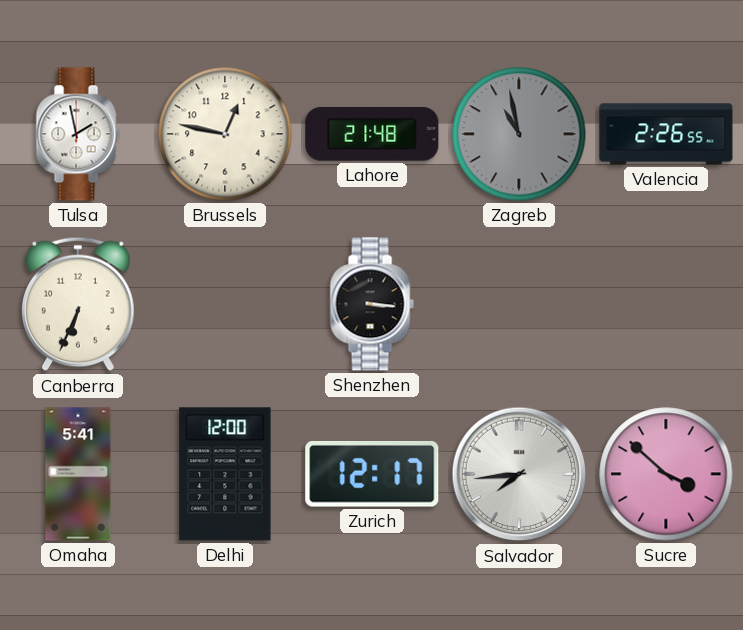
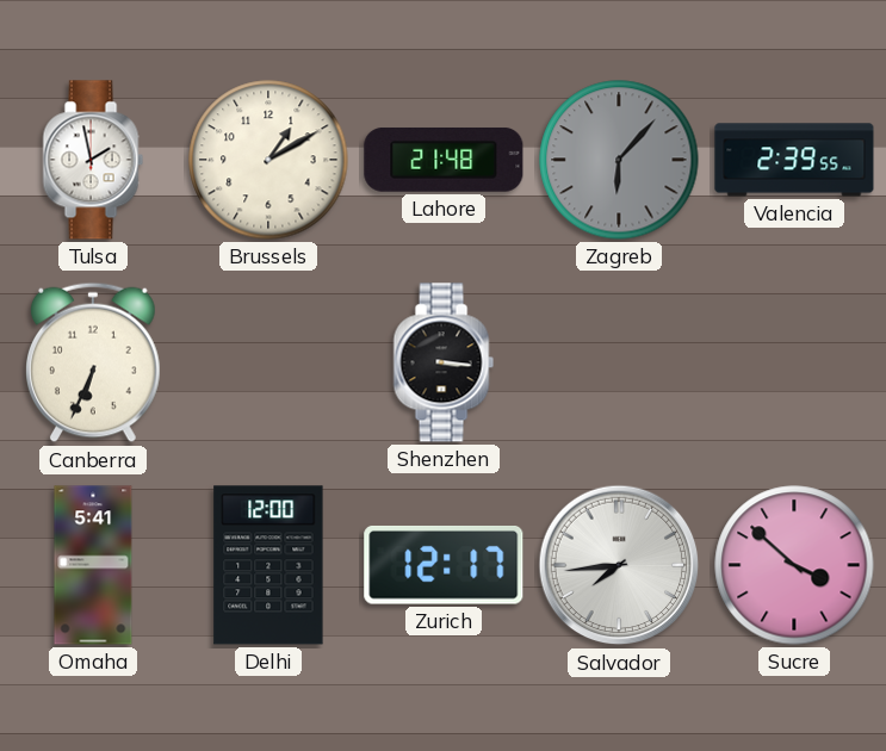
Brussels: 12:47 -> 1:10
Zagreb: 10:58 -> 6:07
Valencia: 2:26 -> 2:39
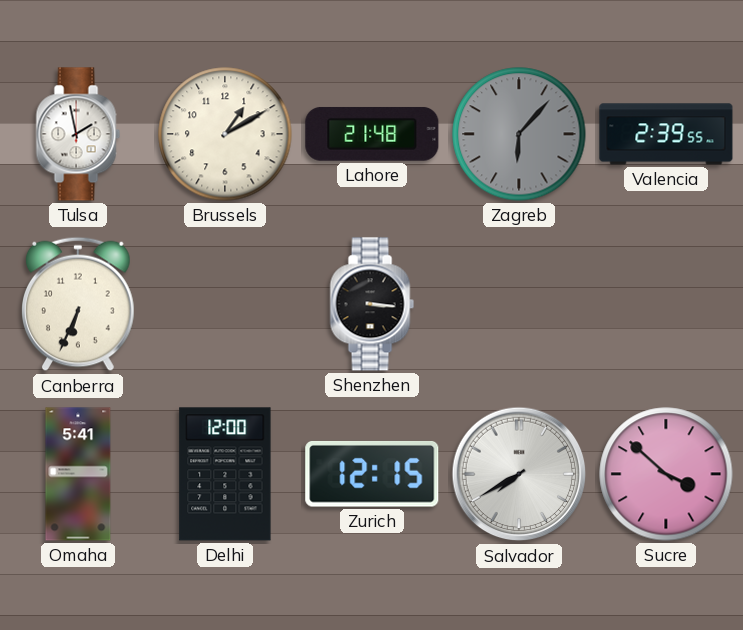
Zurich: 12:17 -> 12:15
Salvador: 7:44 -> 7:40
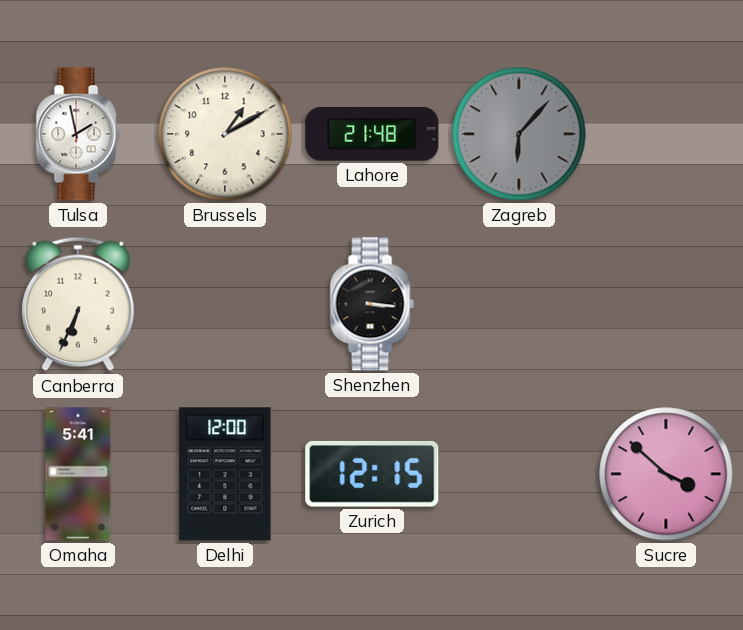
Valencia: 2:39 -> none
Salvador: 7:40 -> none
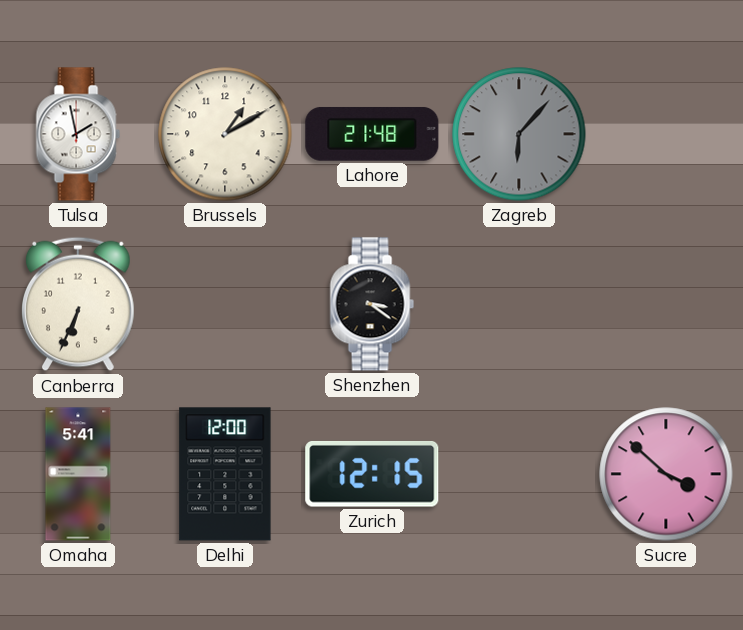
Shenzhen: 3:16 -> 3:21
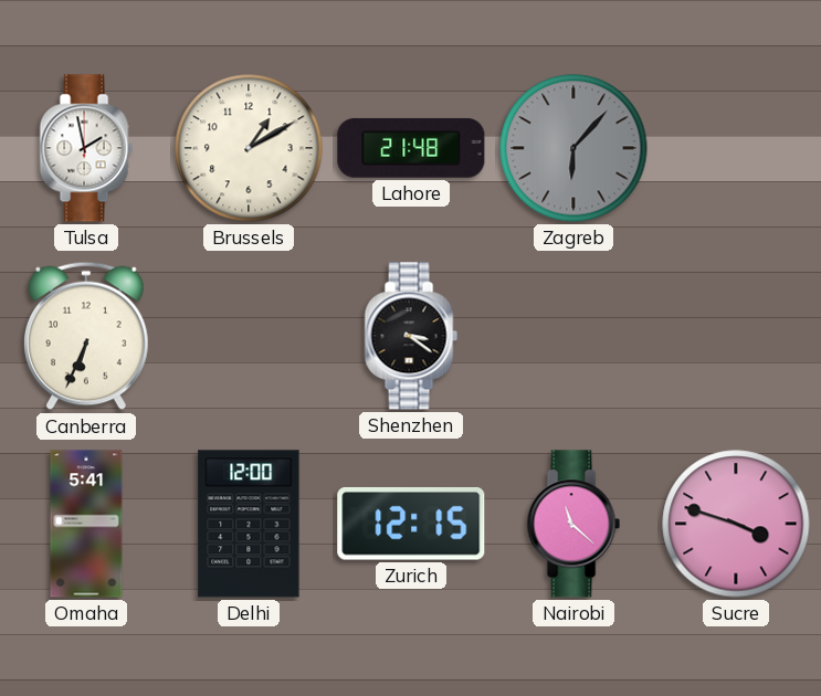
Nairobi: none -> 11:22
Sucre: 3:52 -> 3:48
